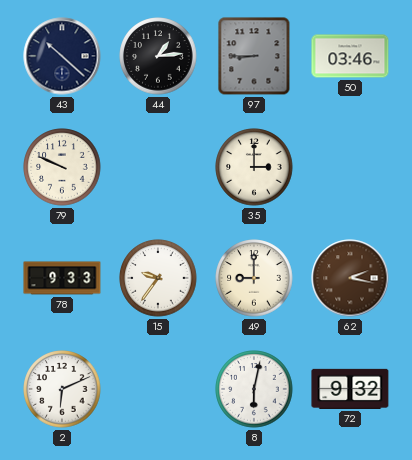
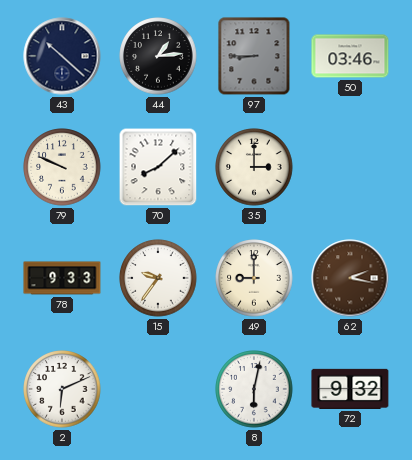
70: none -> 8:08
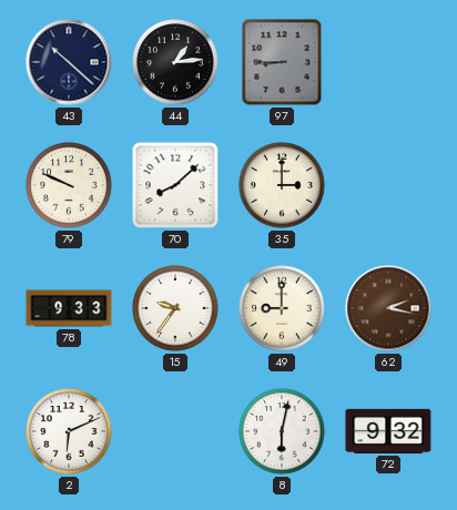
50: 03:46 -> none
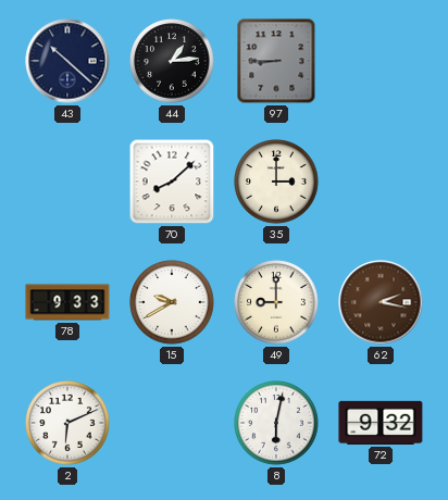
79: 9:49 -> none
15: 9:36 -> 9:40
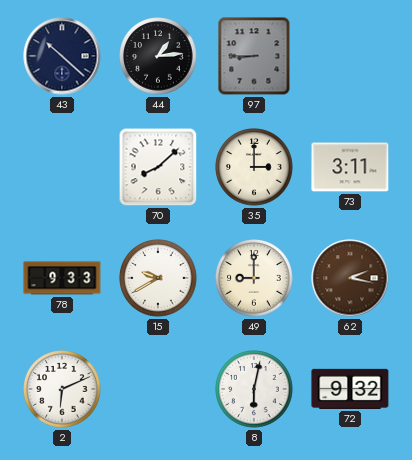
73: none -> 3:11
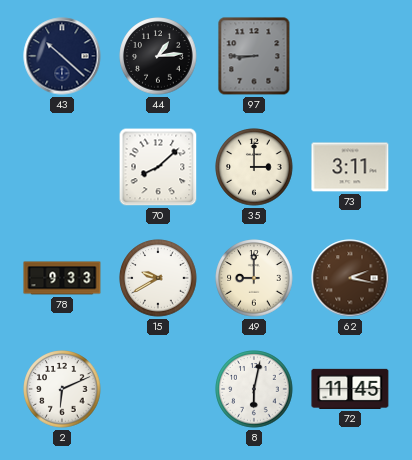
72: 9:32 -> 11:45
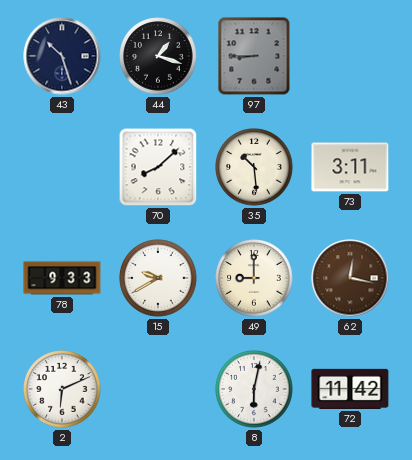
43: 10:22 -> 10:27
44: 1:14 -> 1:18
35: 3:00 -> 10:29
62: 2:17 -> 12:17
72: 11:45 -> 11:42
